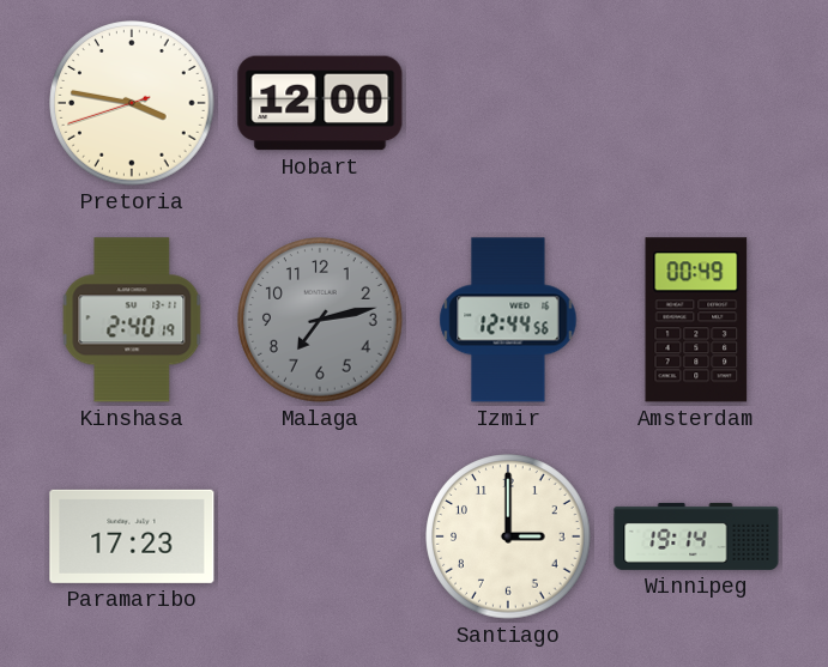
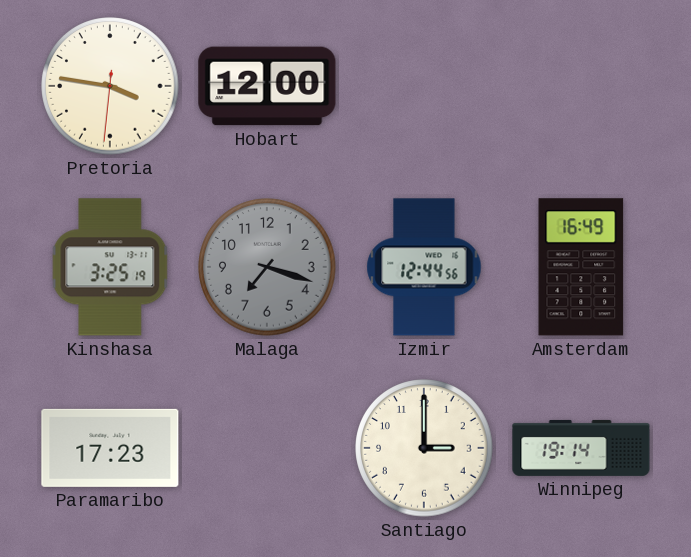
Pretoria: 3:46:42 -> 3:46:31
Kinshasa: 2:40 -> 3:25
Malaga: 7:13 -> 7:18
Amsterdam: 00:49 -> 16:49
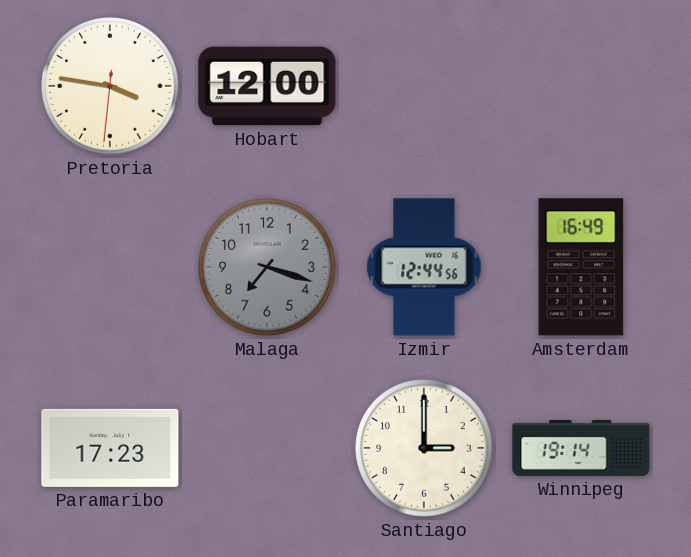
Kinshasa: 3:25 -> none
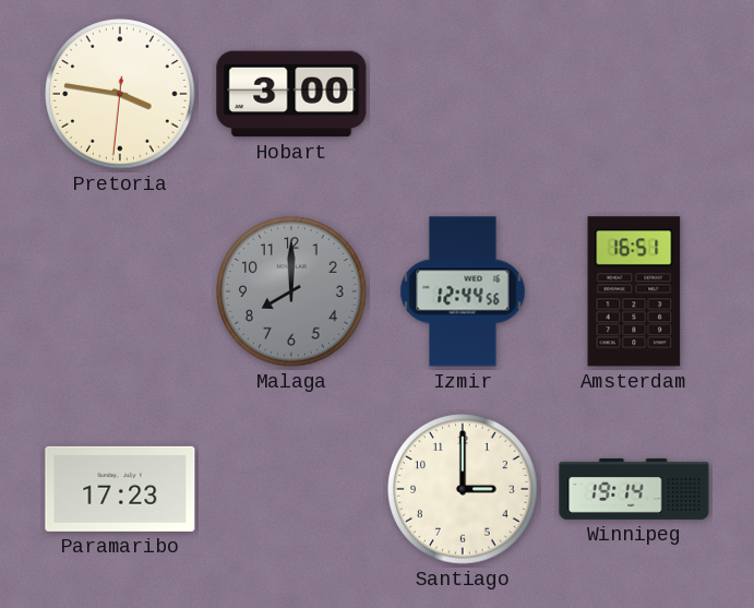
Hobart: 12:00 -> 3:00
Malaga: 7:18 -> 8:00
Amsterdam: 16:49 -> 16:51
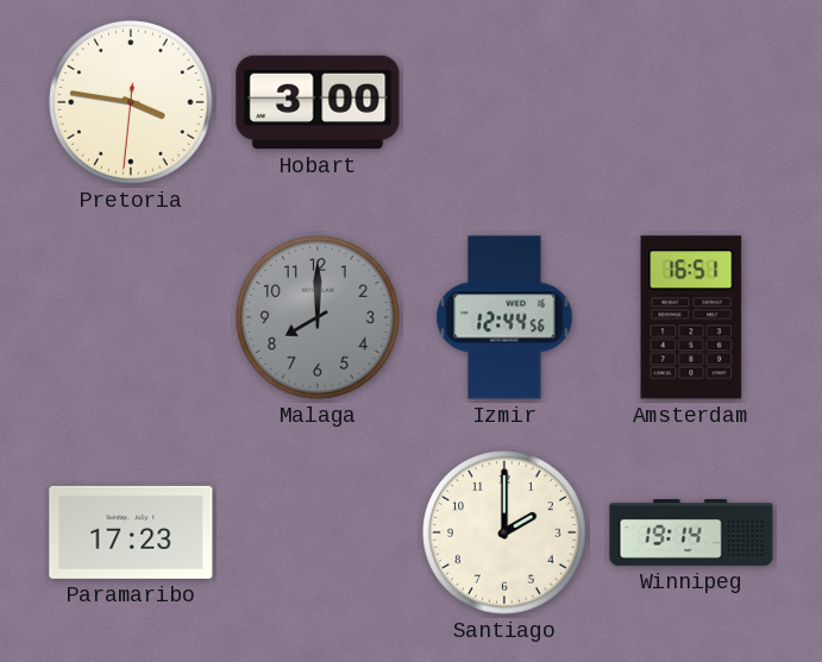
Santiago: 3:00 -> 2:00
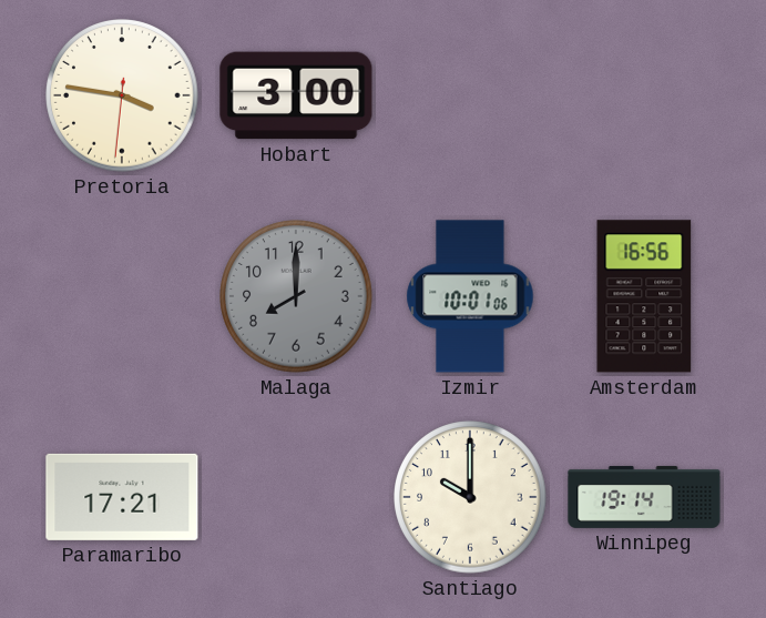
Izmir: 12:44 -> 10:01
Amsterdam: 16:51 -> 16:56
Paramaribo: 17:23 -> 17:21
Santiago: 2:00 -> 10:00
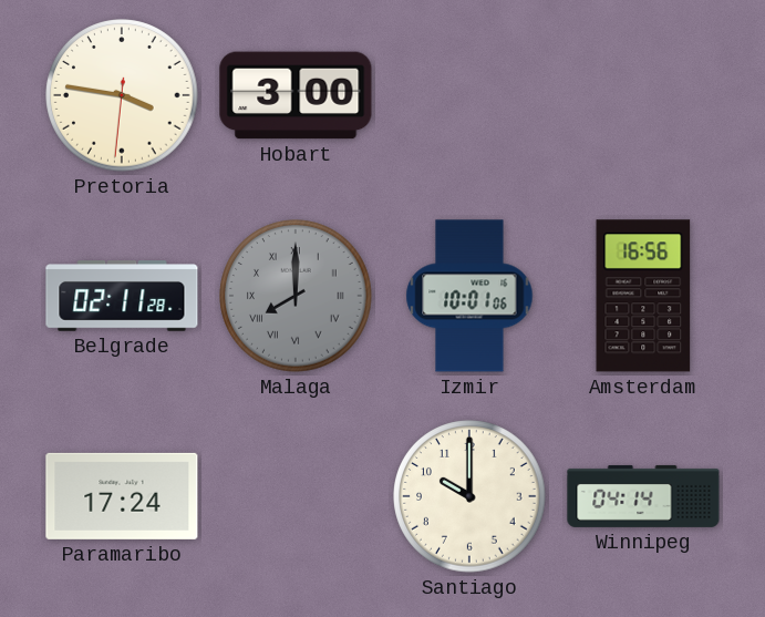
Belgrade: none -> 02:11
Malaga numerals: Arabic -> Roman
Paramaribo: 17:21 -> 17:24
Winnipeg: 19:14 -> 04:14
